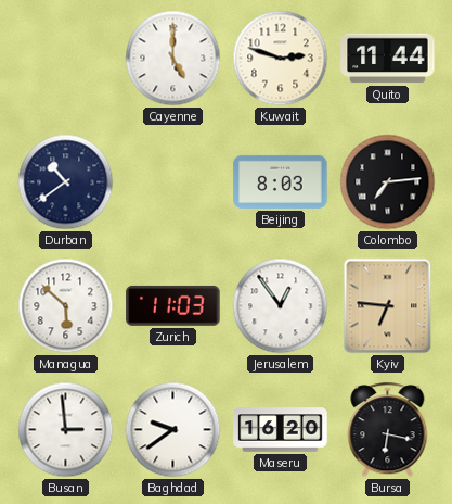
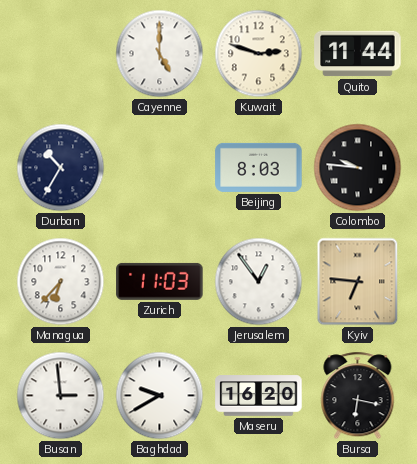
Durban: 10:39 -> 10:35
Colombo: 7:14 -> 9:46
Managua: 5:52 -> 6:37
Baghdad: 9:39 -> 9:40
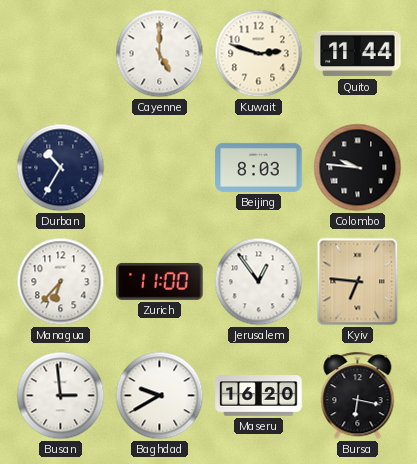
Zurich: 11:03 -> 11:00
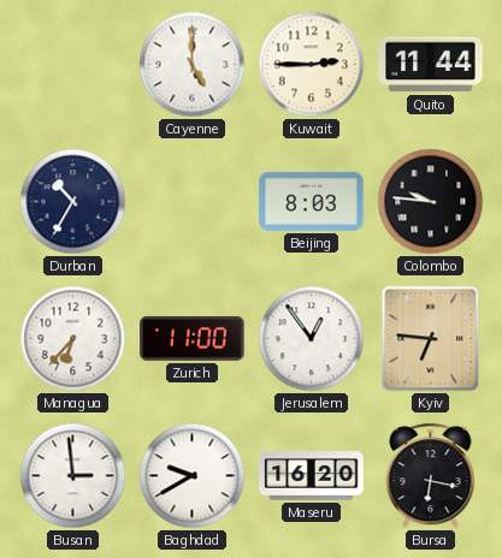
Kuwait: 2:48 -> 2:45
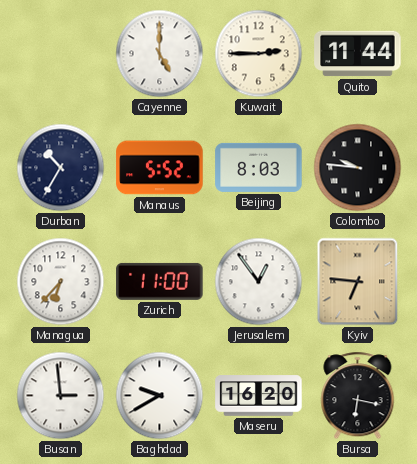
Manaus: none -> 5:52
